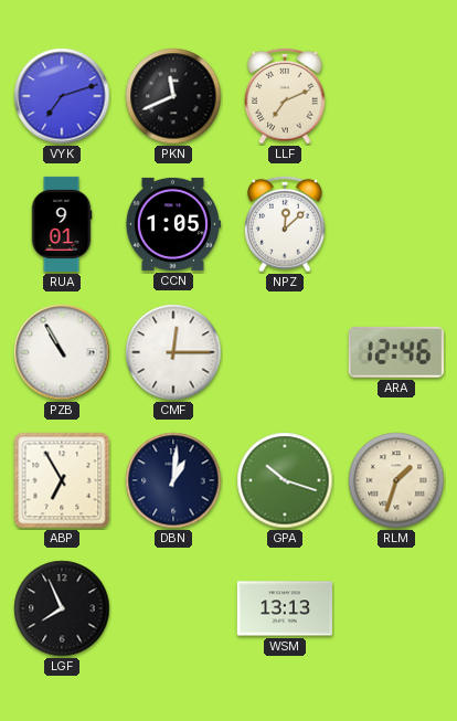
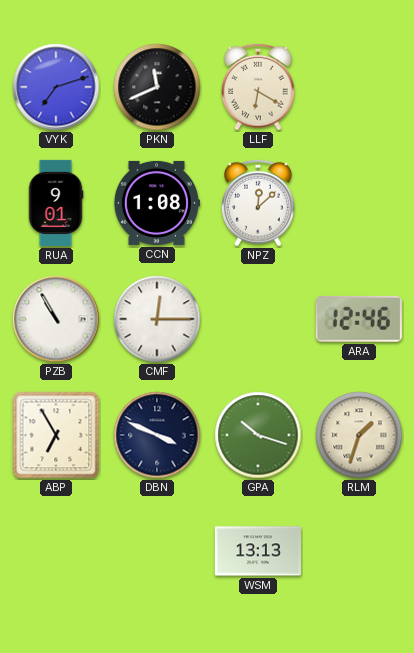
LLF: 7:11 -> 6:20
CCN: 1:05 -> 1:08
DBN: 1:01 -> 3:49
LGF: 7:56 -> none
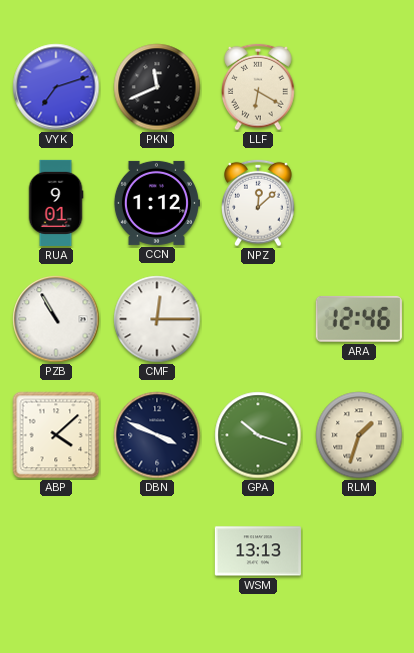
CCN: 1:08 -> 1:12
ABP: 6:55 -> 4:08
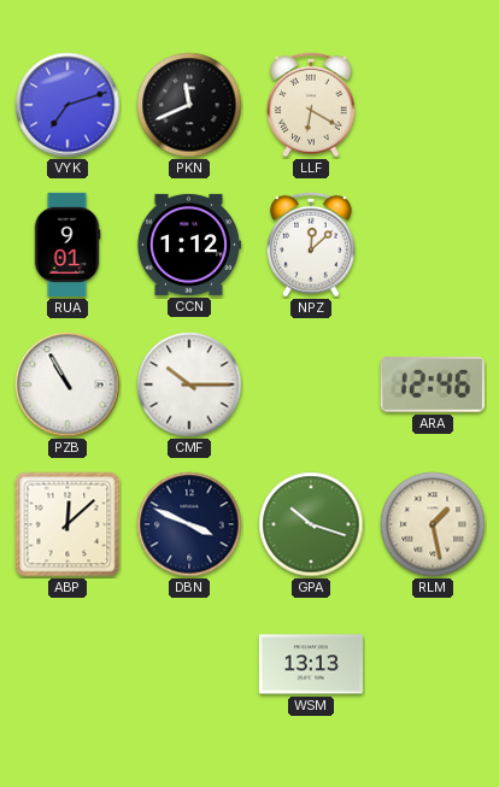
CMF: 12:15 -> 10:15
ABP: 4:08 -> 12:08
RLM: 1:33 -> 1:28
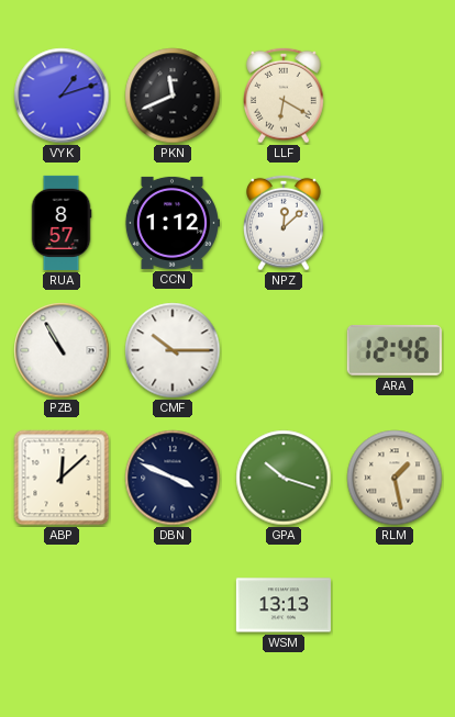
VYK: 7:12 -> 1:12
RUA: 9:01 -> 8:57
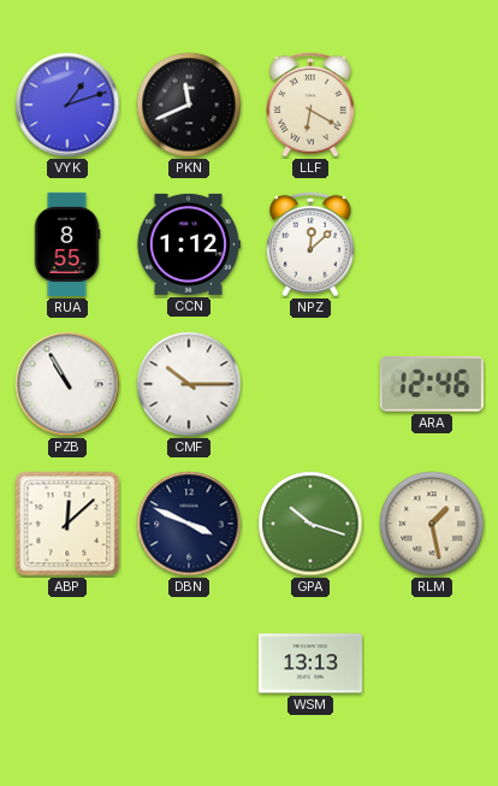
RUA: 8:57 -> 8:55
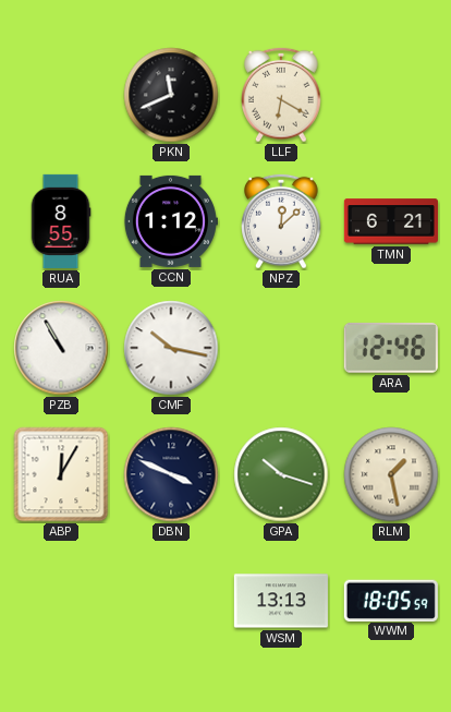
VYK: 1:12 -> none
TMN: none -> 6:21
CMF: 10:15 -> 10:17
ABP: 12:08 -> 12:05
WWM: none -> 18:05
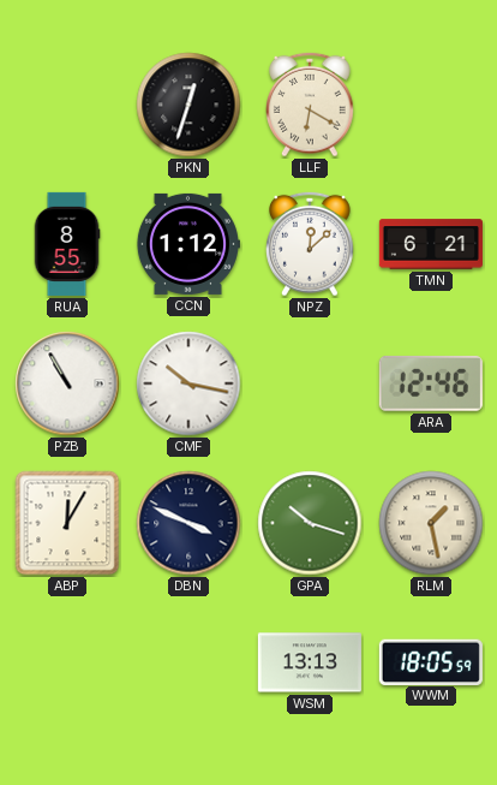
PKN: 11:41 -> 12:33
